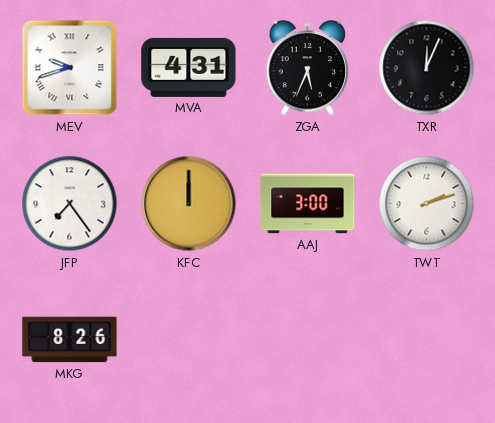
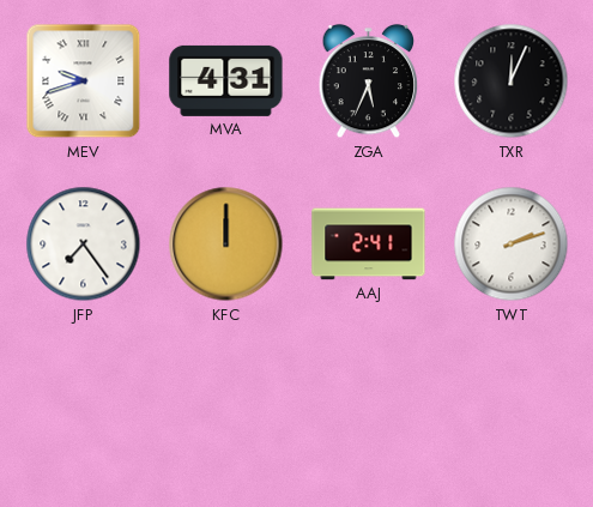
AAJ: 3:00 -> 2:41
MKG: 8:26 -> none
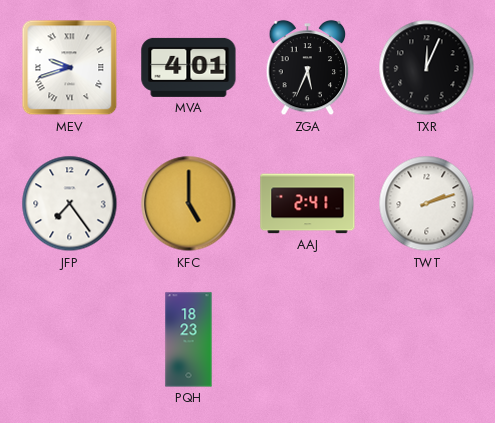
MVA: 4:31 -> 4:01
KFC: 12:00 -> 5:00
PQH: none -> 18:23
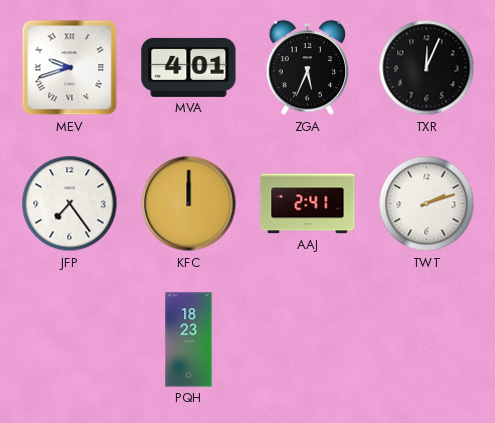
KFC: 5:00 -> 12:00
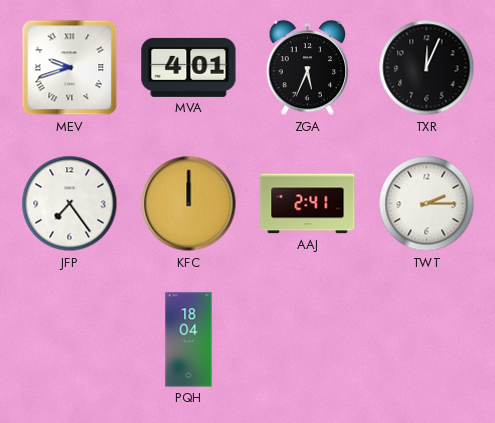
TWT: 2:12 -> 2:15
PQH: 18:23 -> 18:04
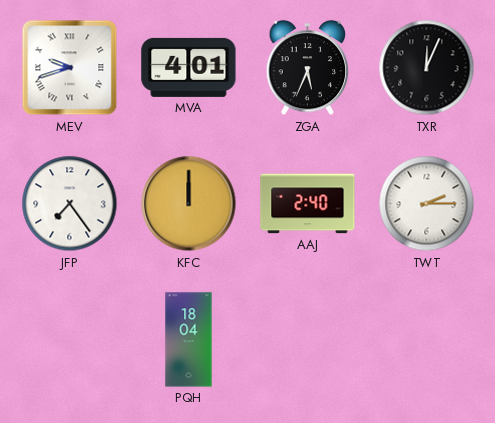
AAJ: 2:41 -> 2:40
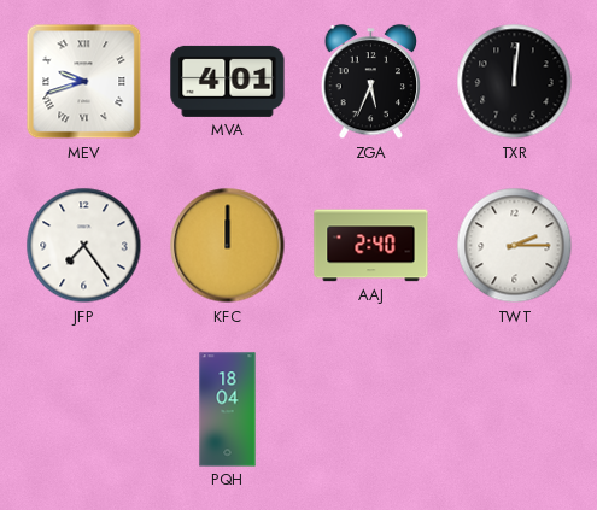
TXR: 12:04 -> 12:01
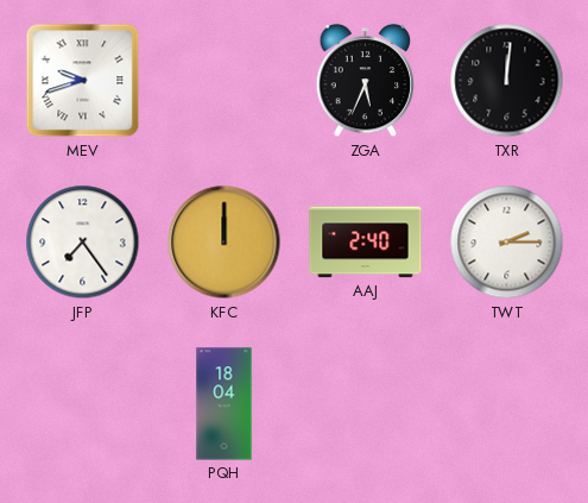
MVA: 4:01 -> none
